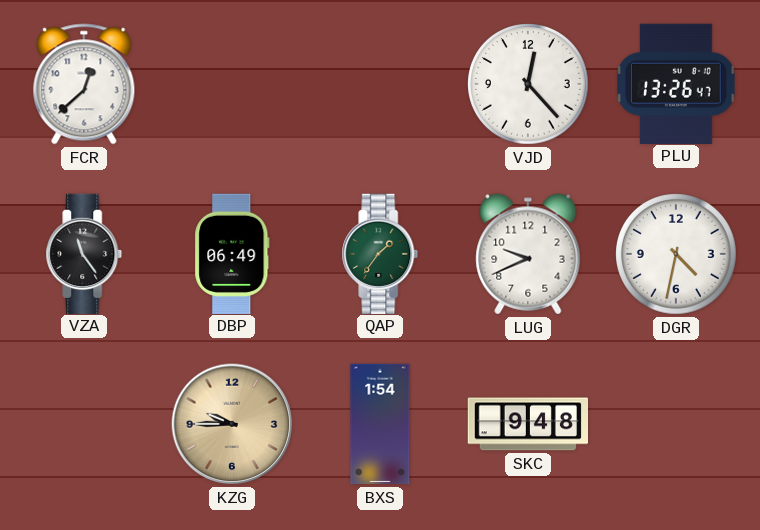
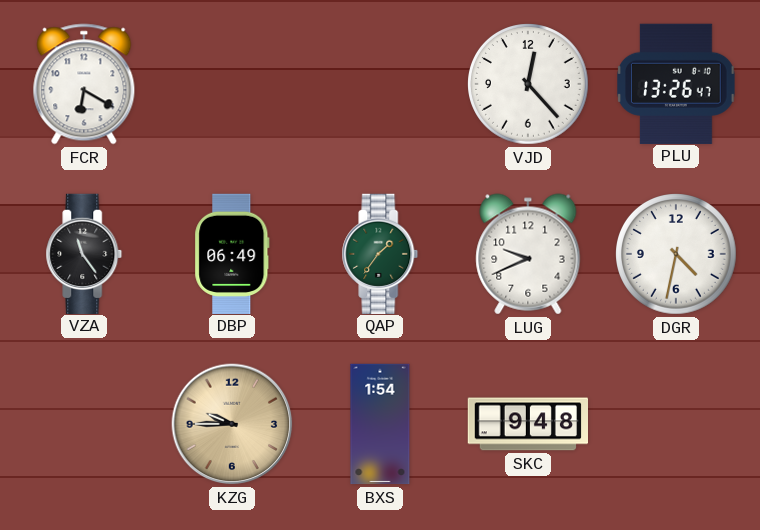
FCR: 12:38 -> 6:20
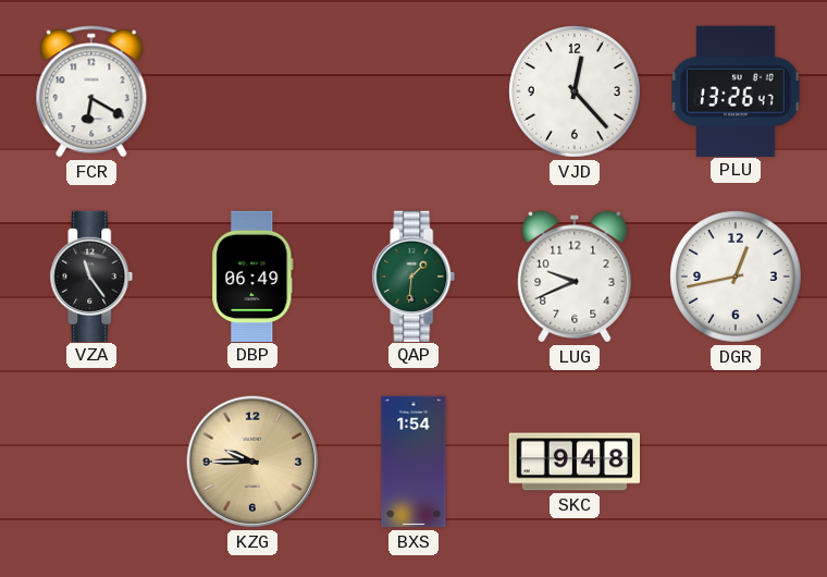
QAP: 1:36 -> 1:31
DGR: 4:32 -> 12:43
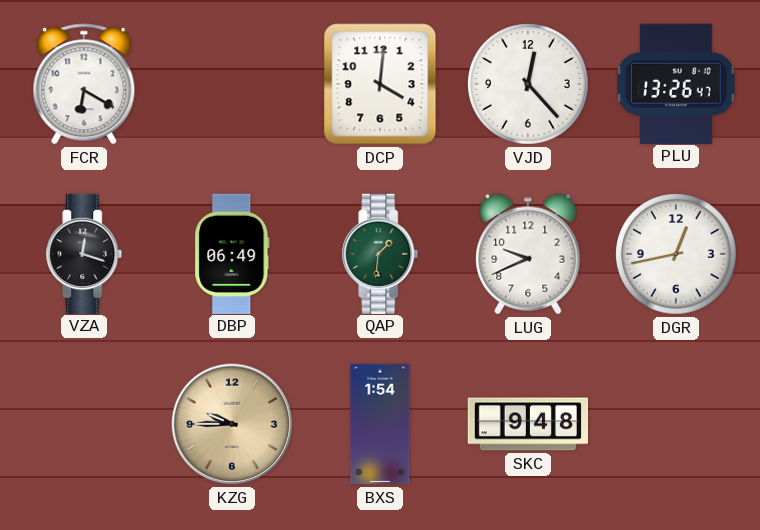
DCP: none -> 4:01
VZA: 11:24 -> 12:18
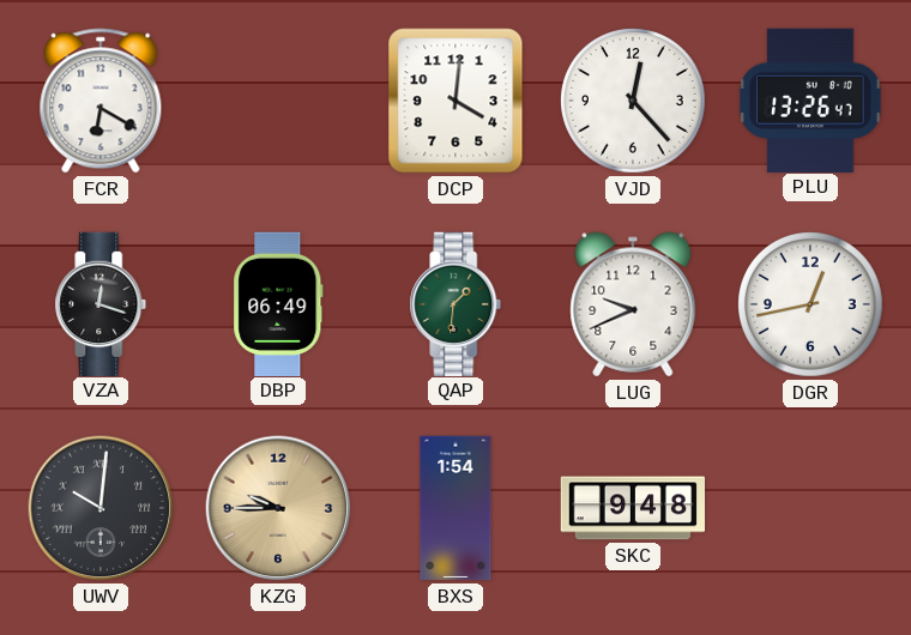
UWV: none -> 10:01
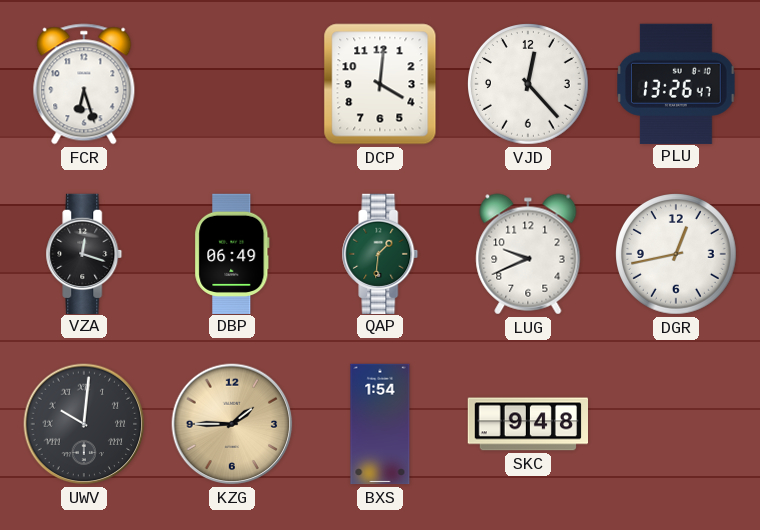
FCR: 6:20 -> 6:27
KZG: 9:45 -> 1:45
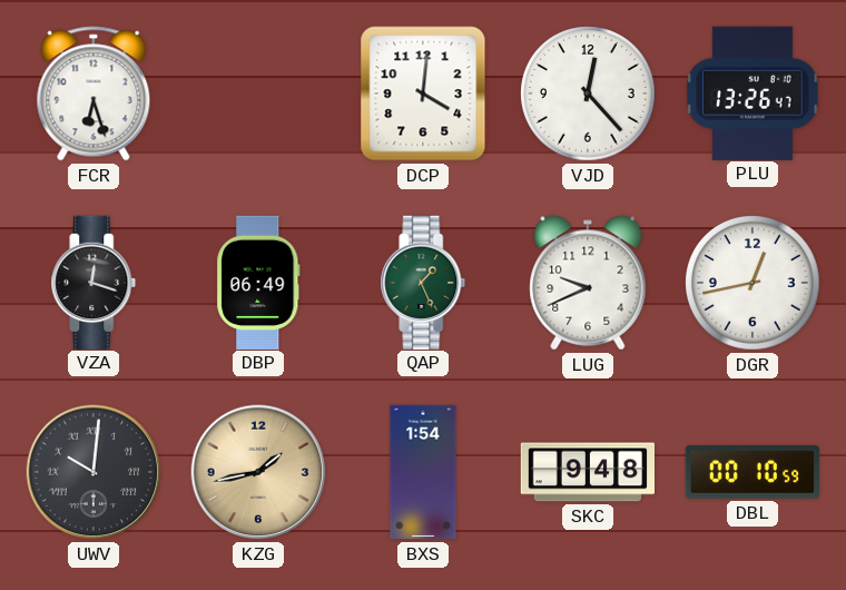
QAP: 1:31 -> 1:26
KZG: 1:45 -> 1:43
DBL: none -> 00:10
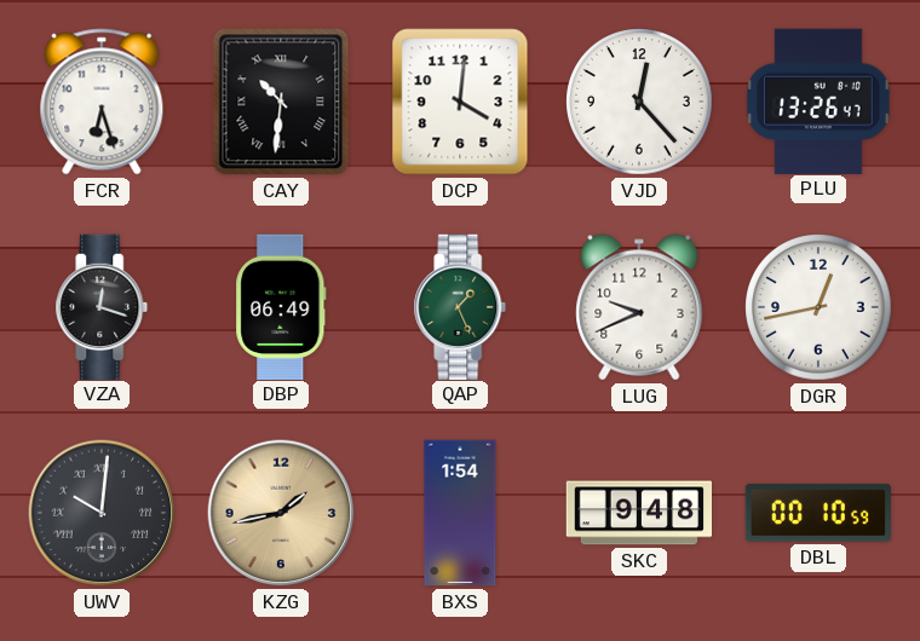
CAY: none -> 10:31
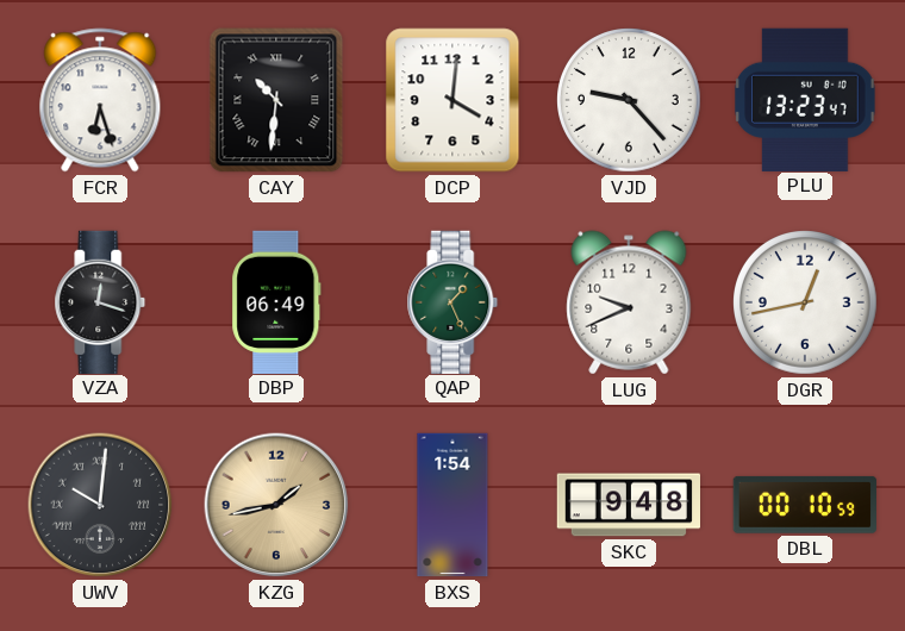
VJD: 12:23 -> 9:23
PLU: 13:26 -> 13:23
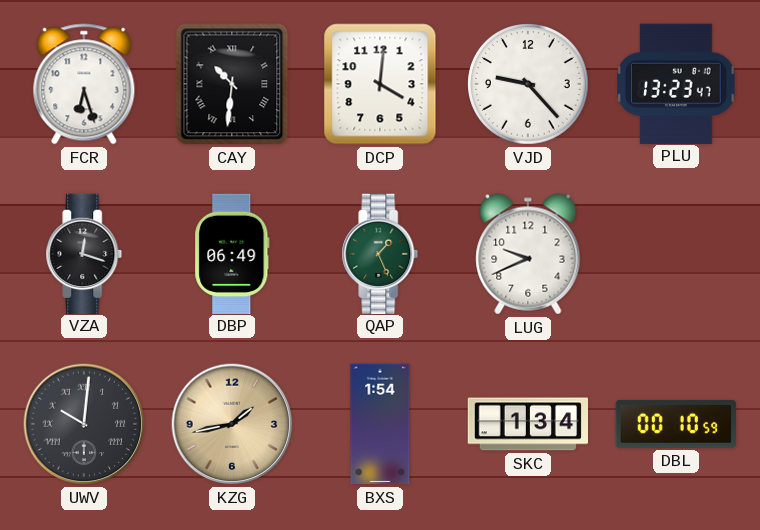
DGR: 12:43 -> none
SKC: 9:48 -> 1:34
